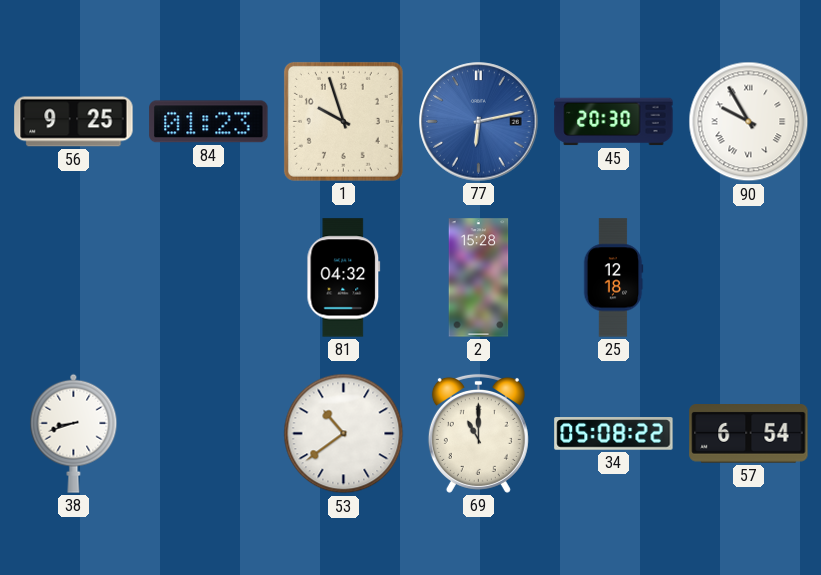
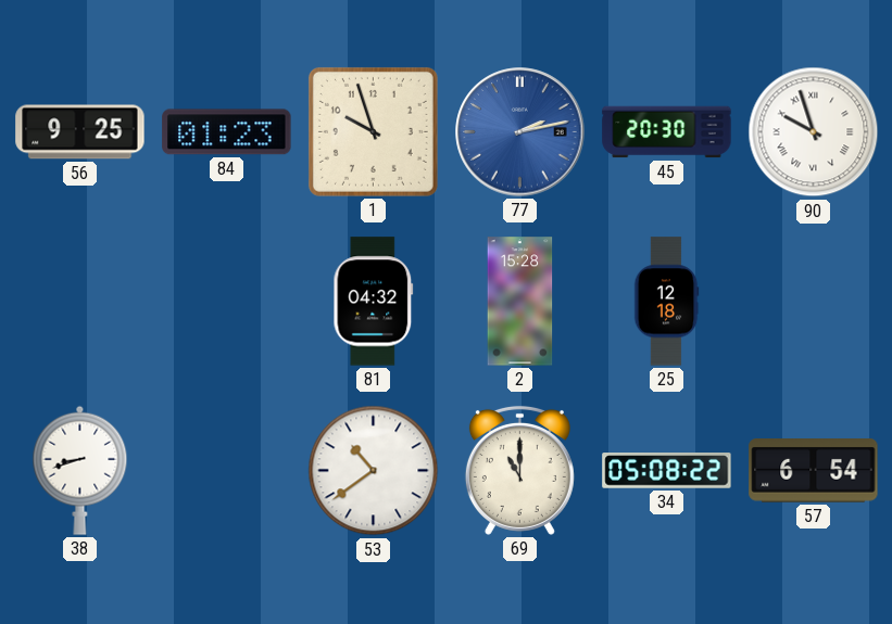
77: 6:13 -> 2:13
90: 9:55 -> 9:57
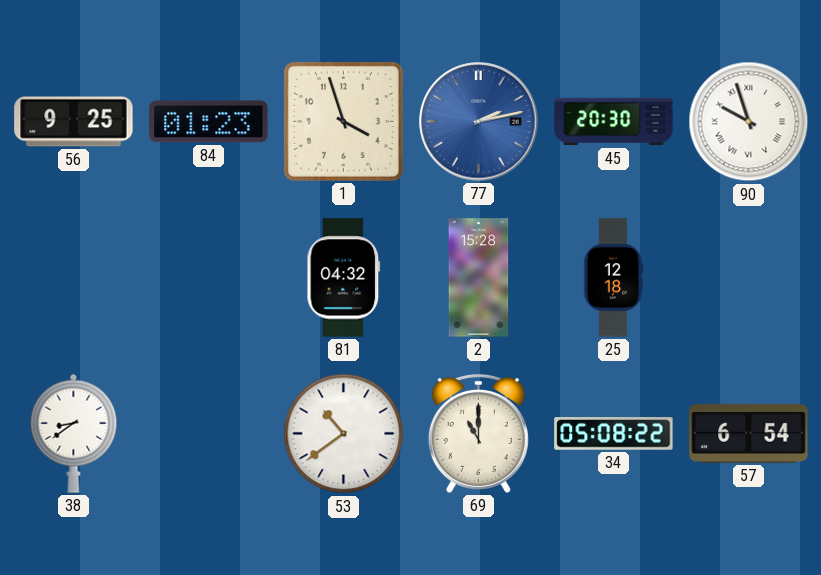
1: 9:57 -> 3:57
38: 8:42 -> 8:39
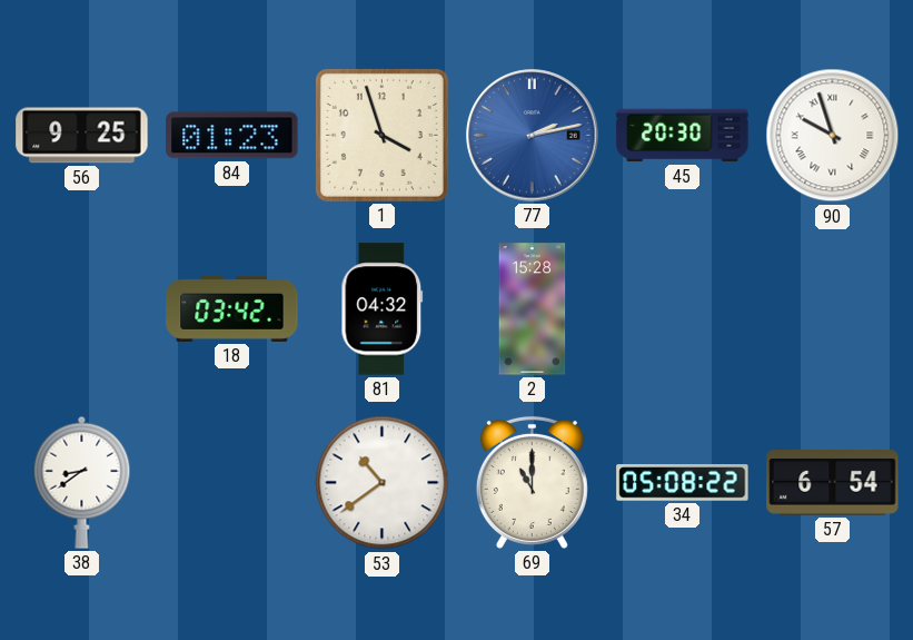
18: none -> 03:42
25: 12:18 -> none
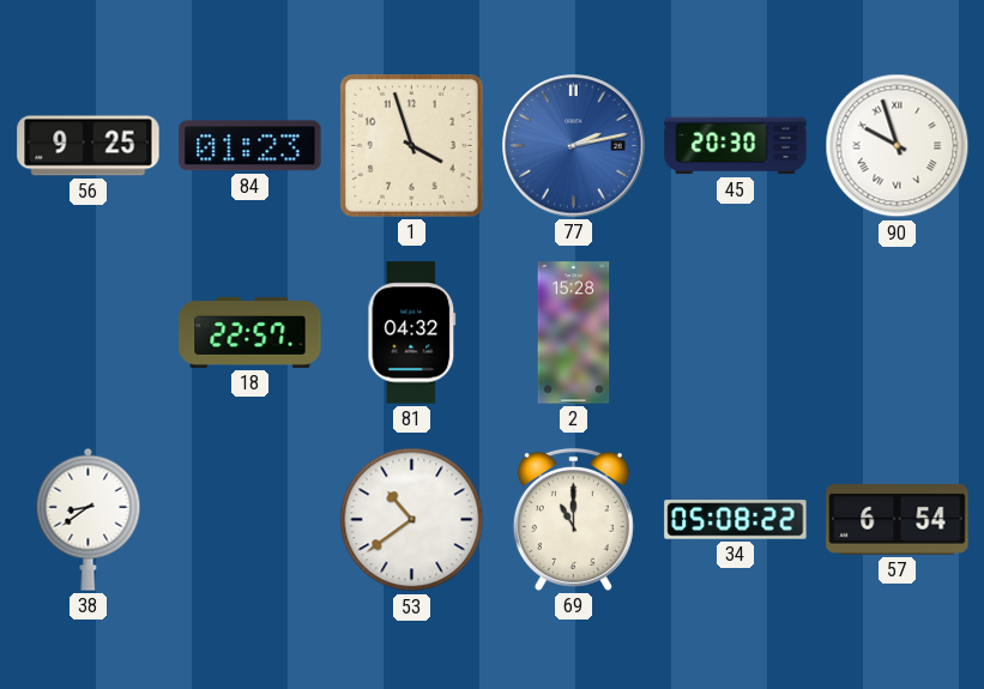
18: 03:42 -> 22:57
